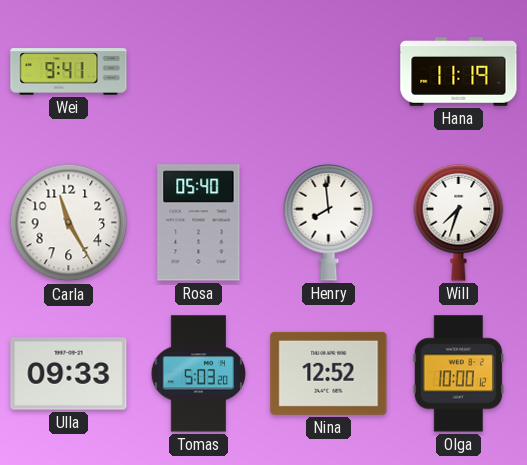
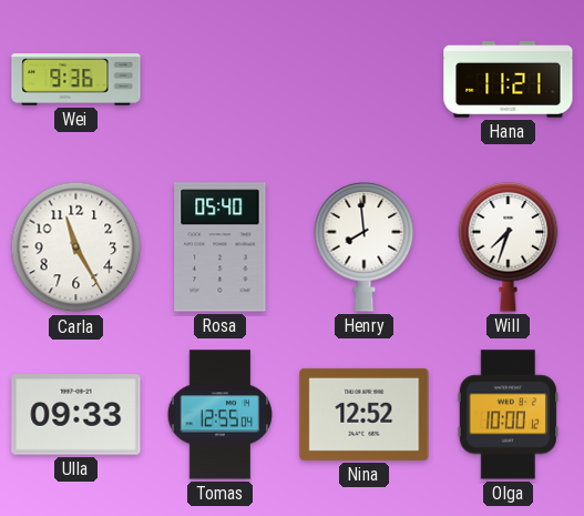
Wei: 9:41 -> 9:36
Hana: 11:19 -> 11:21
Tomas: 5:03 -> 12:55
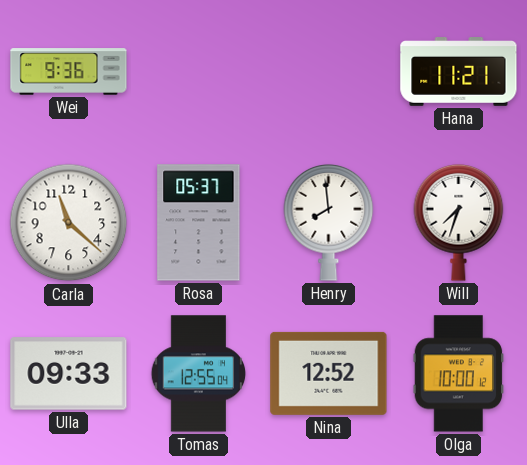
Carla: 11:25 -> 11:22
Rosa: 05:40 -> 05:37
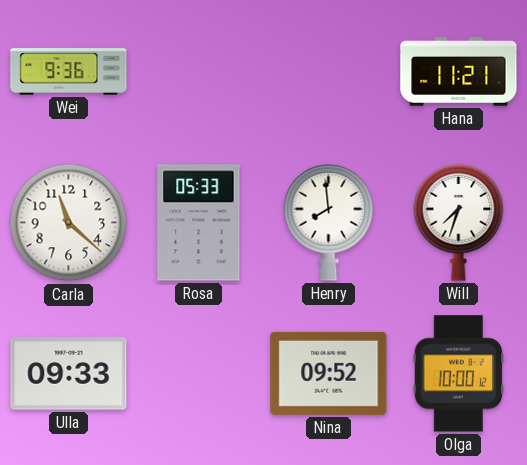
Rosa: 05:37 -> 05:33
Tomas: 12:55 -> none
Nina: 12:52 -> 09:52
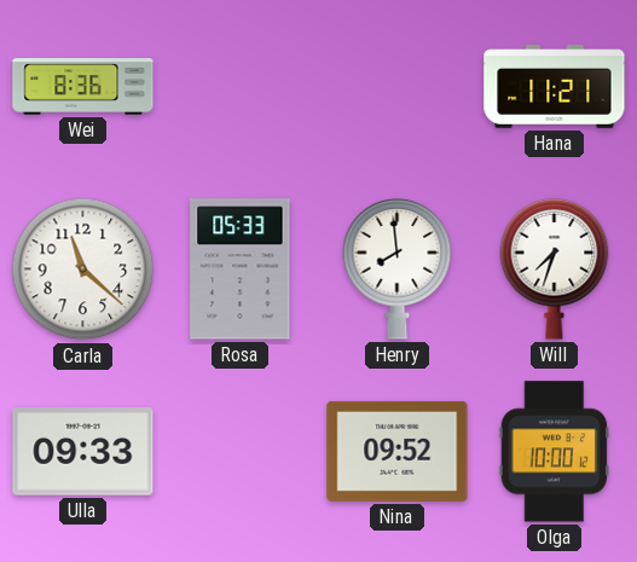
Wei: 9:36 -> 8:36
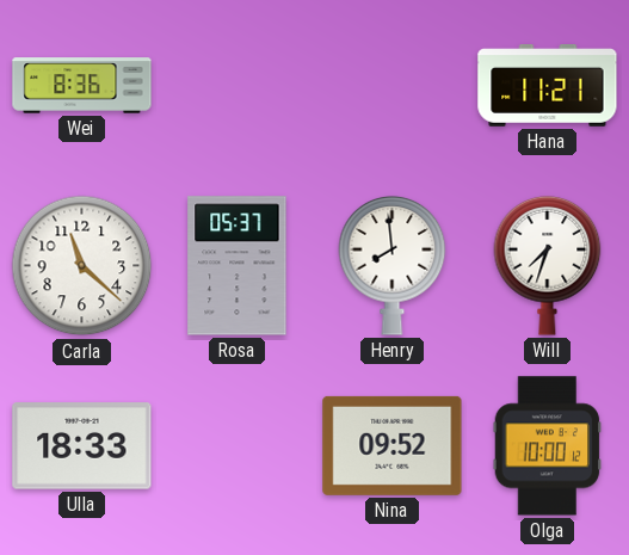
Rosa: 05:33 -> 05:37
Ulla: 09:33 -> 18:33
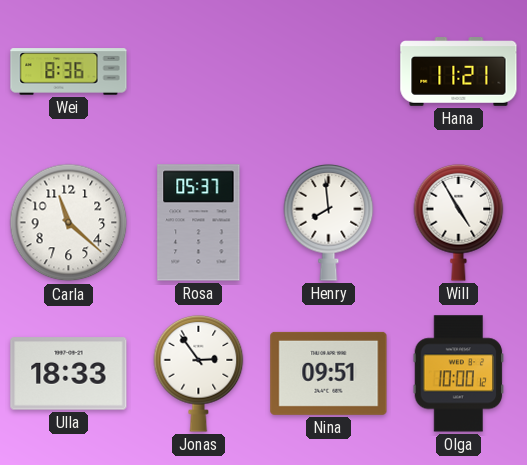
Will: 7:33 -> 4:55
Jonas: none -> 2:54
Nina: 09:52 -> 09:51
